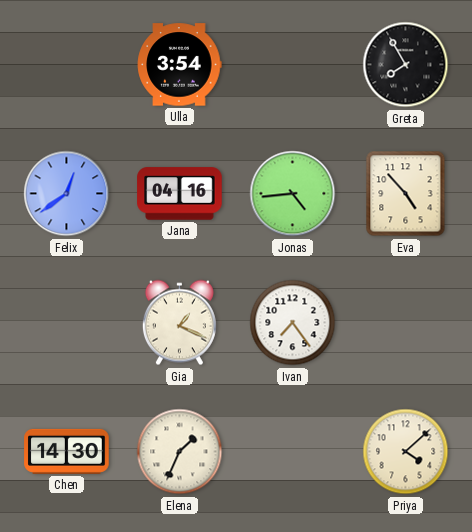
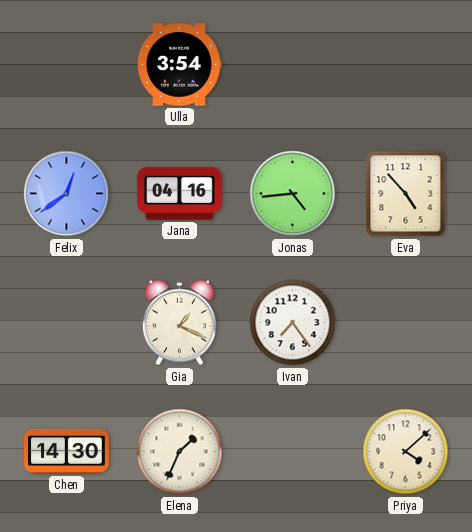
Greta: 7:55 -> none
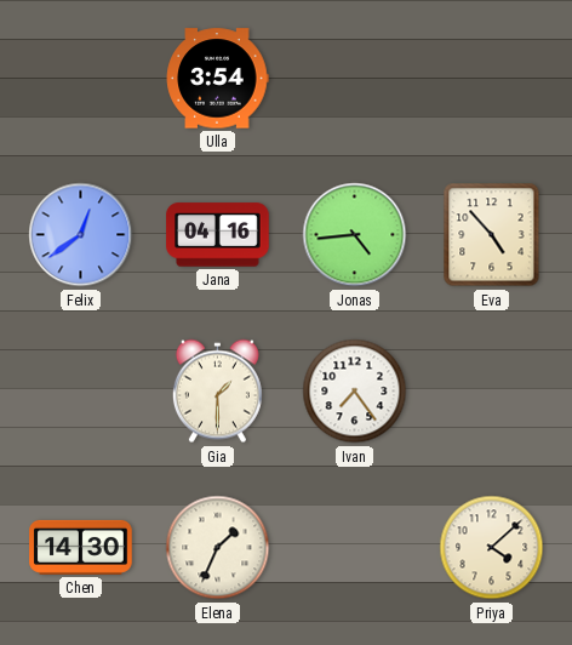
Gia: 1:19 -> 1:30
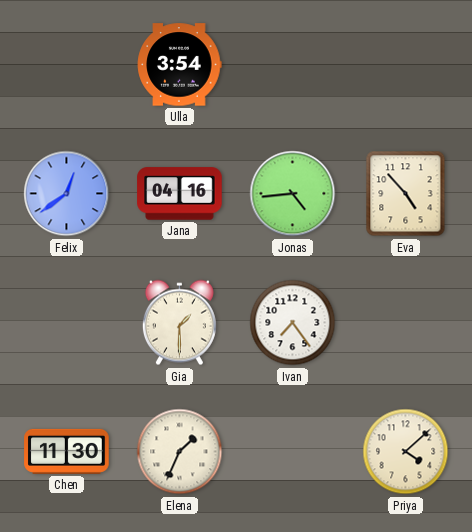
Chen: 14:30 -> 11:30
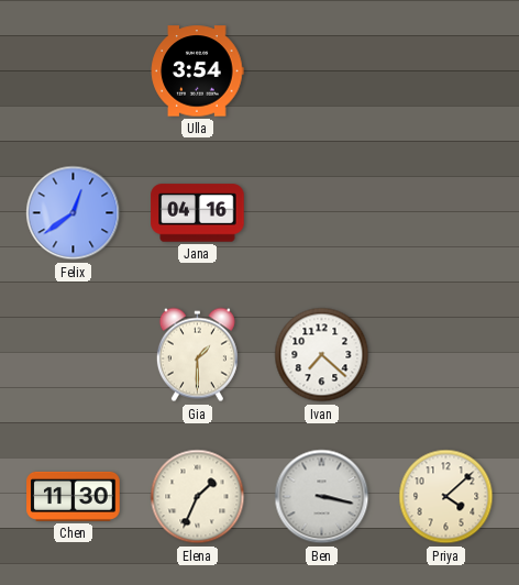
Jonas: 4:44 -> none
Eva: 4:53 -> none
Ivan: 7:24 -> 7:22
Ben: none -> 3:17
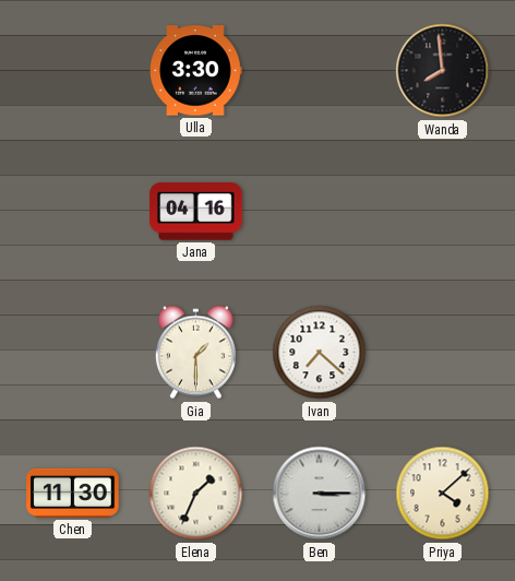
Ulla: 3:54 -> 3:30
Wanda: none -> 7:59
Felix: 12:39 -> none
Ben: 3:17 -> 3:15
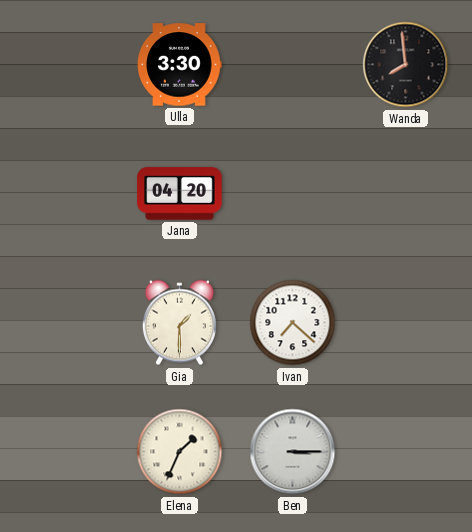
Jana: 04:16 -> 04:20
Chen: 11:30 -> none
Priya: 4:08 -> none
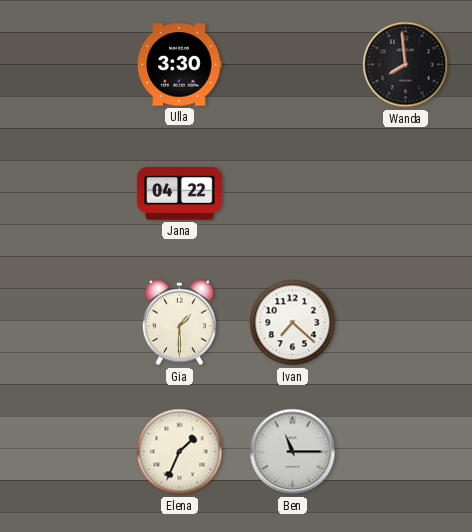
Jana: 04:20 -> 04:22
Ben: 3:15 -> 11:15
